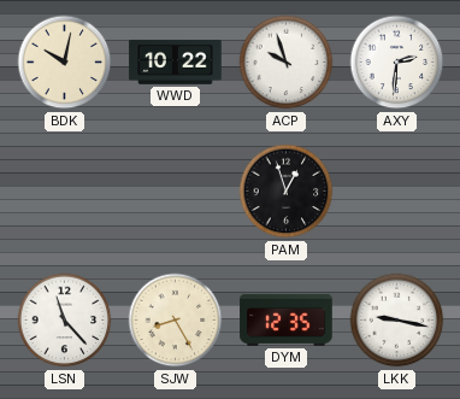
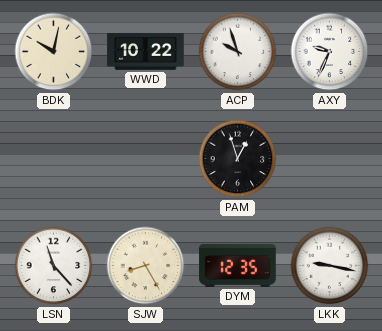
AXY: 2:31 -> 9:34
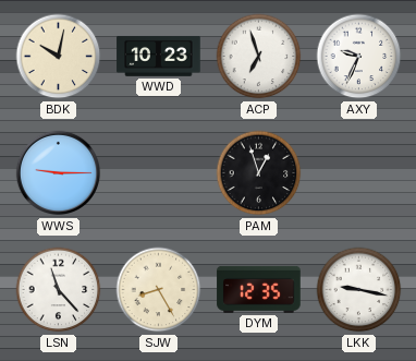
WWD: 10:22 -> 10:23
ACP: 9:57 -> 6:57
WWS: none -> 9:15
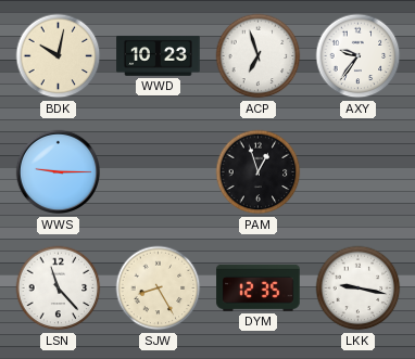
AXY: 9:34 -> 9:36
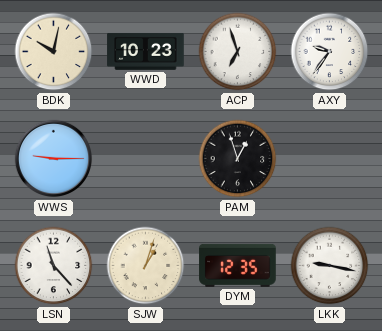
SJW: 8:25 -> 1:03
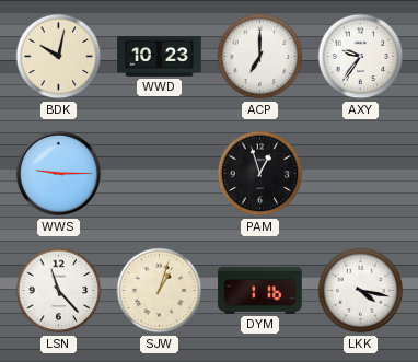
ACP: 6:57 -> 7:00
DYM: 12:35 -> 1:16
LKK: 9:17 -> 4:17
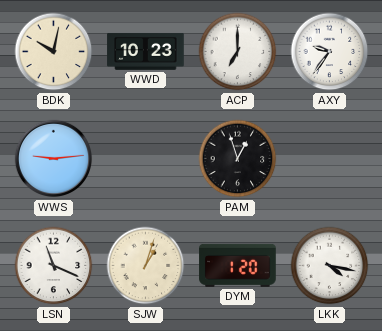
WWS: 9:15 -> 9:14
LSN: 11:23 -> 11:19
DYM: 1:16 -> 1:20
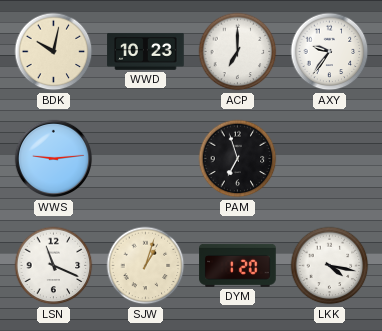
PAM: 12:57 -> 6:57
